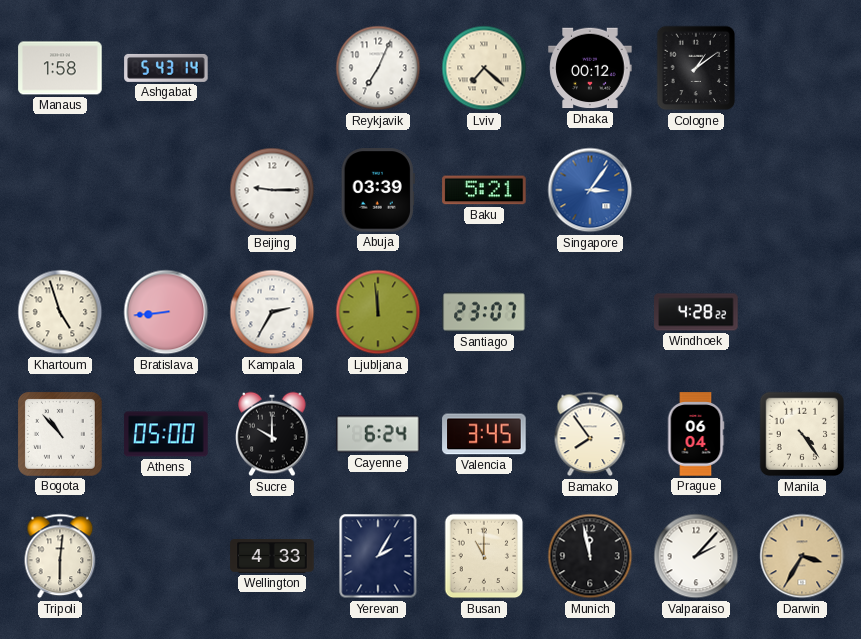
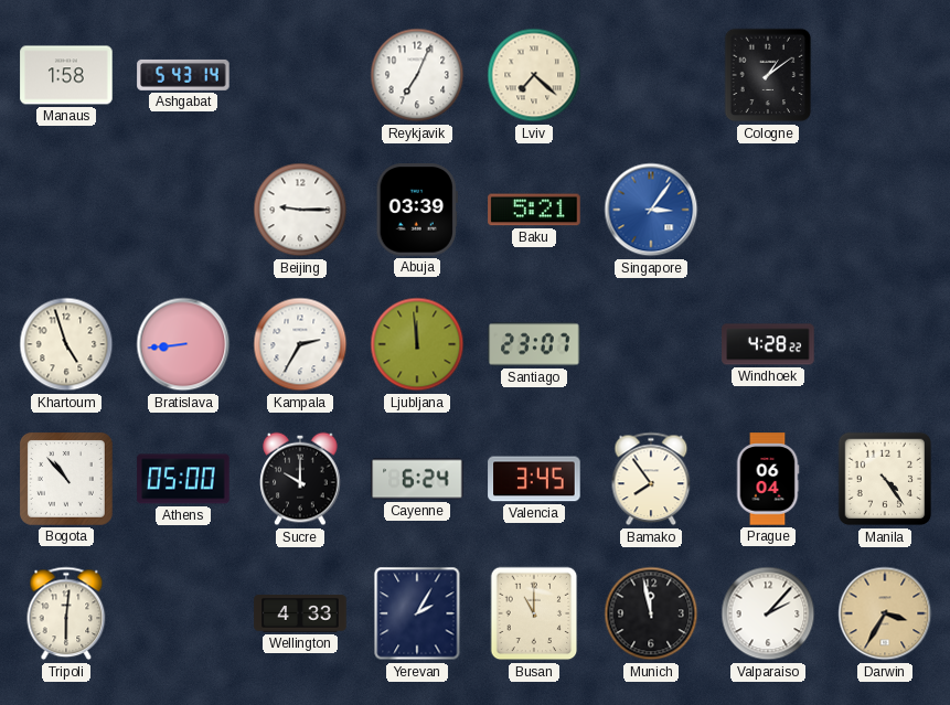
Dhaka: 00:12 -> none
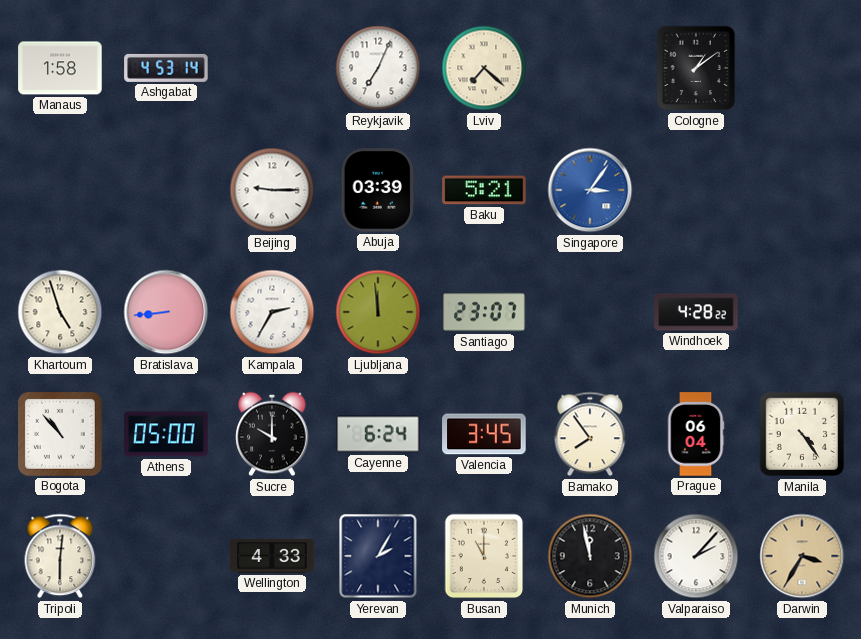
Ashgabat: 5:43 -> 4:53
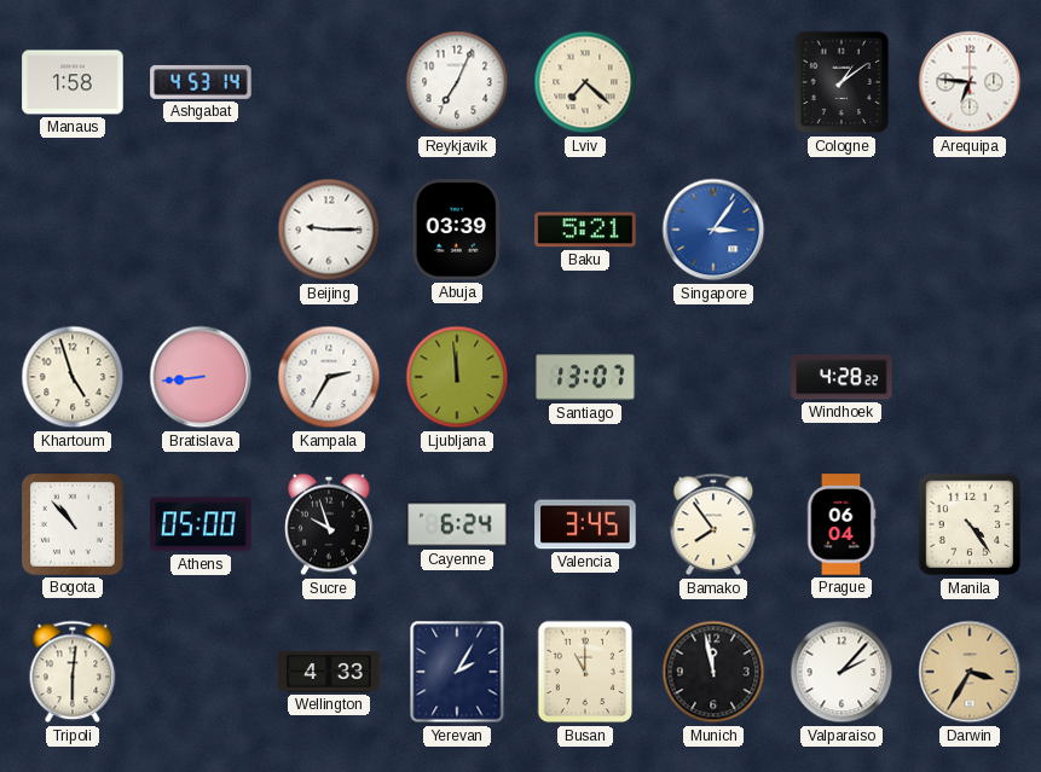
Arequipa: none -> 6:46
Santiago: 23:07 -> 13:07
Sucre: 10:00 -> 9:57
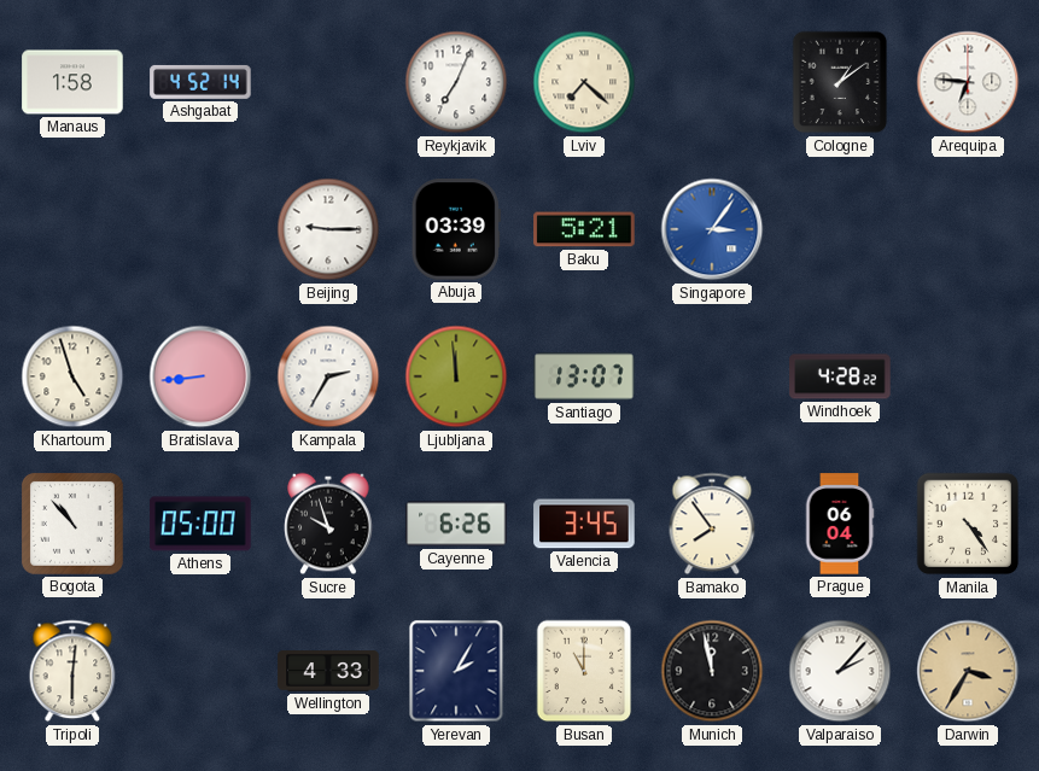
Ashgabat: 4:53 -> 4:52
Cayenne: 6:24 -> 6:26
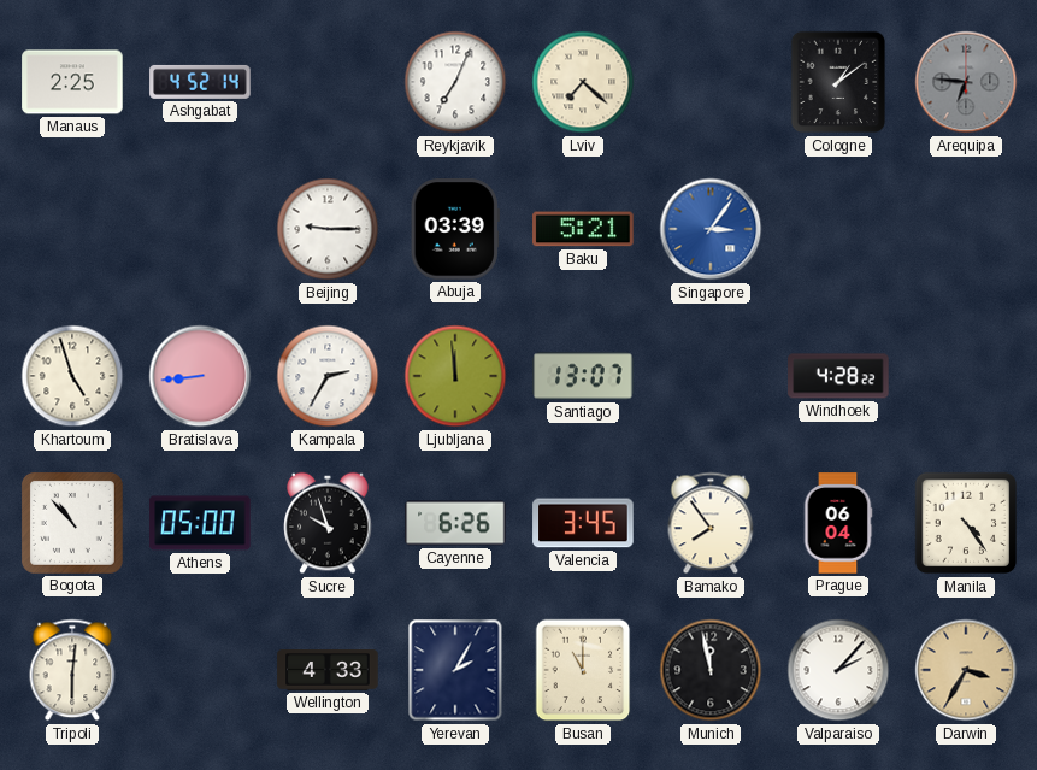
Manaus: 1:58 -> 2:25
Arequipa dial: white -> grey
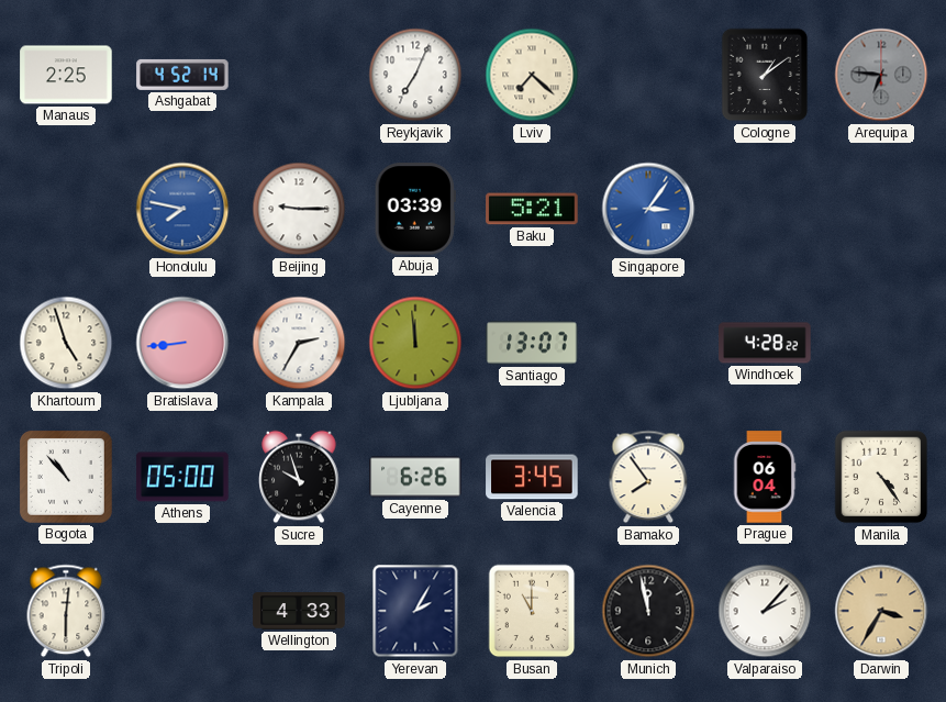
Honolulu: none -> 7:47
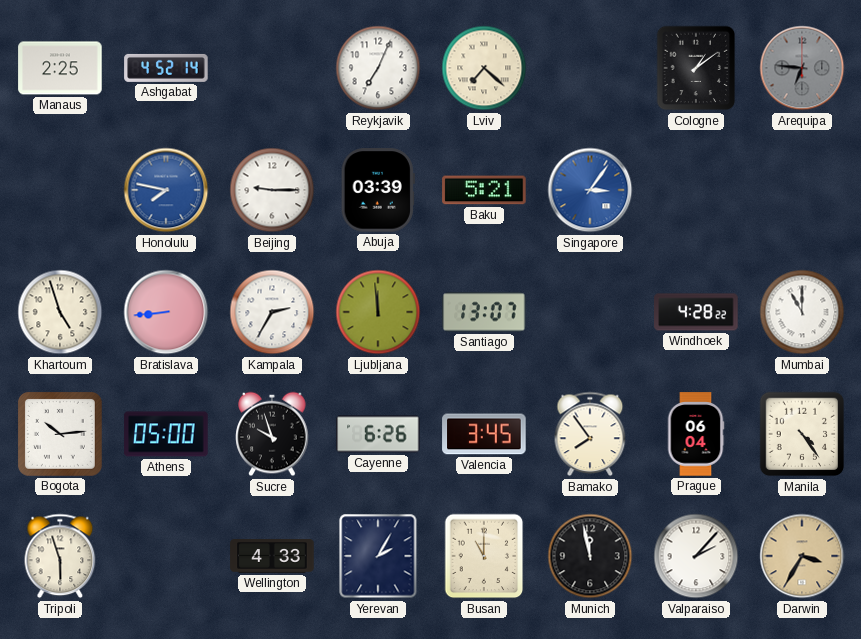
Mumbai: none -> 11:00
Bogota: 10:53 -> 10:14
Tripoli: 6:01 -> 5:57
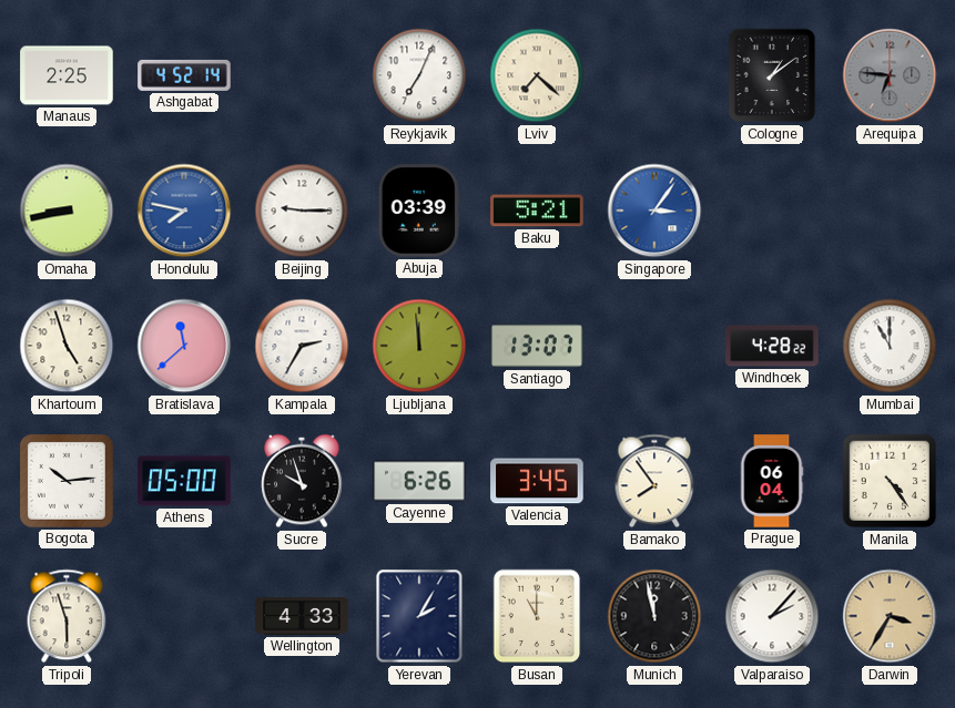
Omaha: none -> 8:43
Bratislava: 8:44 -> 11:38
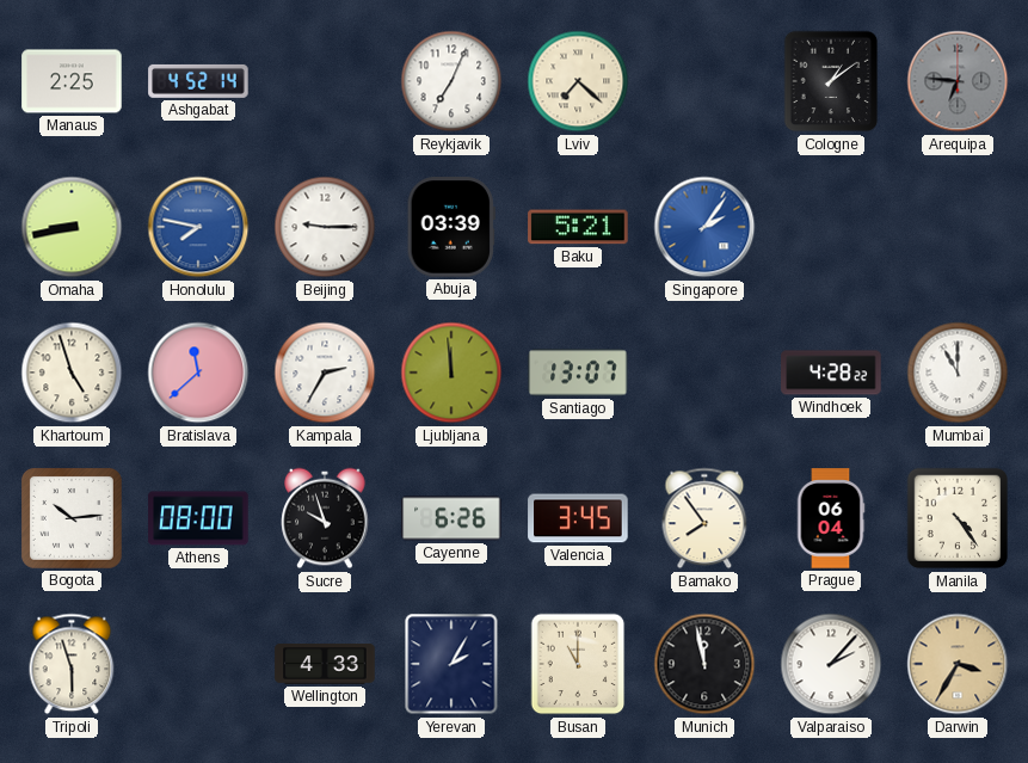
Singapore: 3:06 -> 2:06
Athens: 05:00 -> 08:00
